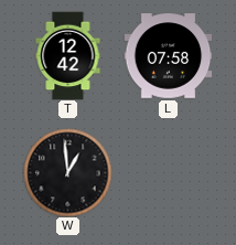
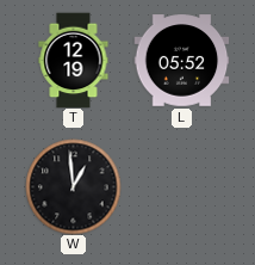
T: 12:42 -> 12:19
L: 07:58 -> 05:52
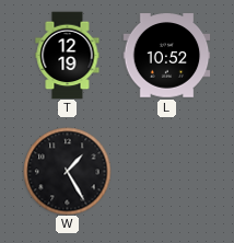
L: 05:52 -> 10:52
W: 12:59 -> 1:25
